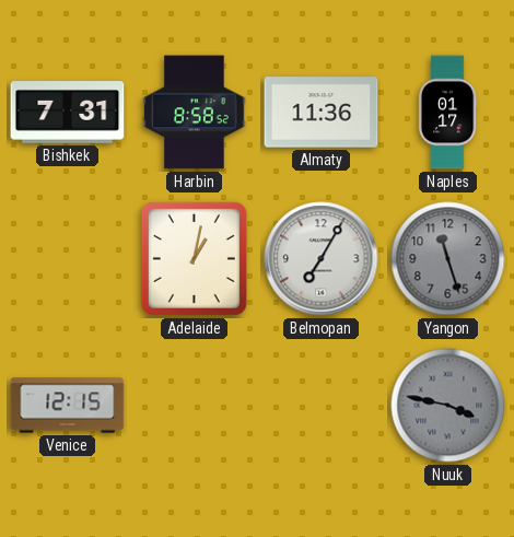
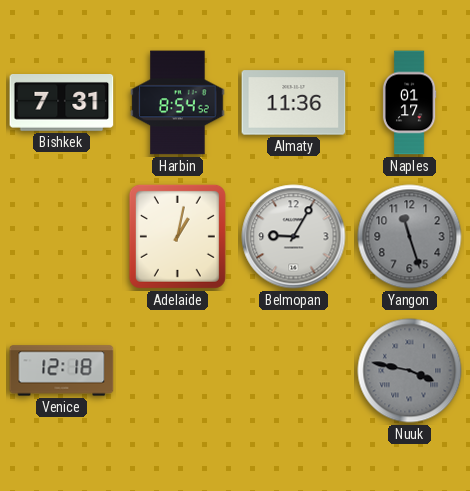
Harbin: 8:58 -> 8:54
Belmopan: 7:05 -> 9:05
Venice: 12:15 -> 12:18
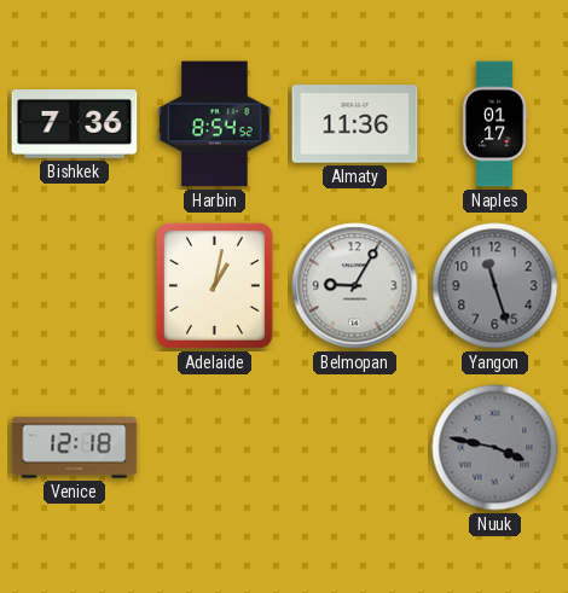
Bishkek: 7:31 -> 7:36
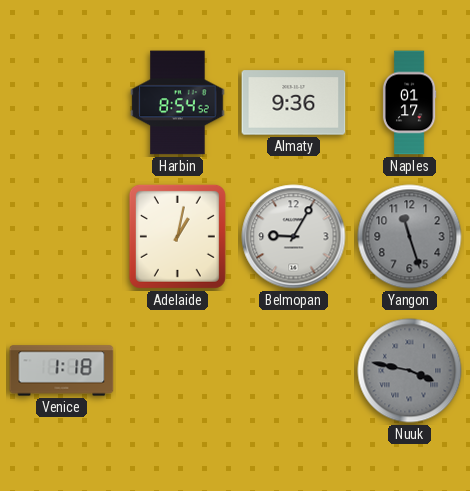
Bishkek: 7:36 -> none
Almaty: 11:36 -> 9:36
Venice: 12:18 -> 1:18
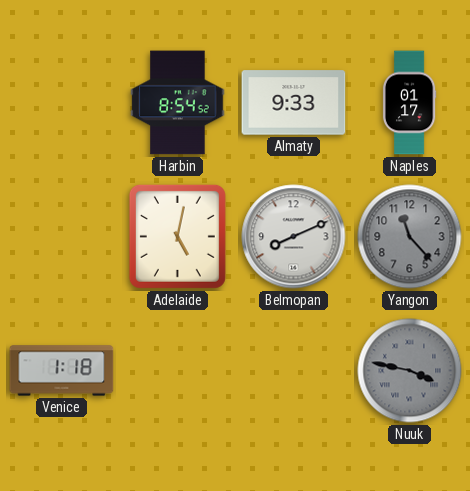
Almaty: 9:36 -> 9:33
Adelaide: 1:02 -> 5:02
Belmopan: 9:05 -> 8:11
Yangon: 11:27 -> 11:23
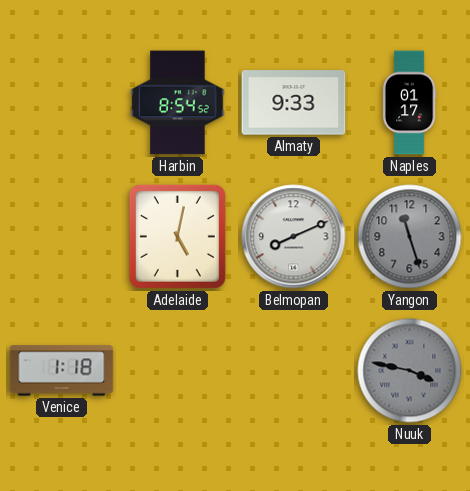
Yangon: 11:23 -> 11:27
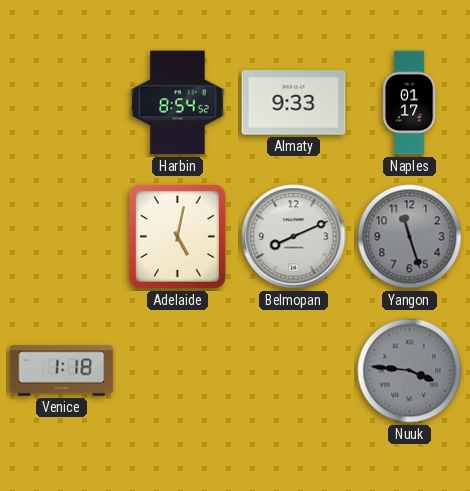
Nuuk: 3:47 -> 3:46
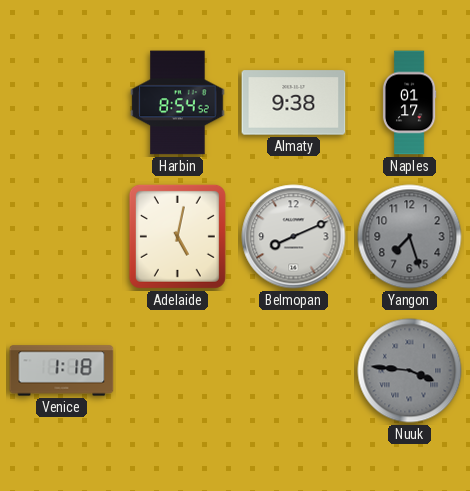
Almaty: 9:33 -> 9:38
Yangon: 11:27 -> 7:27
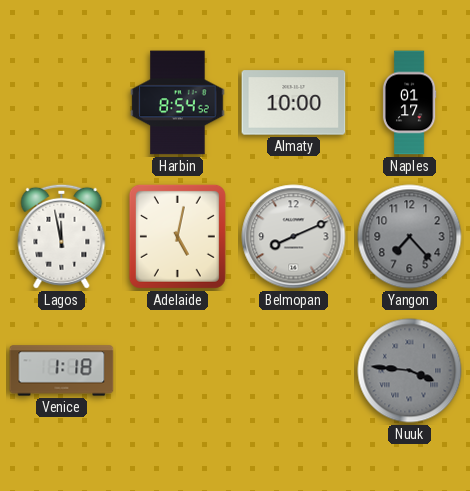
Almaty: 9:38 -> 10:00
Lagos: none -> 11:58
Yangon: 7:27 -> 7:23
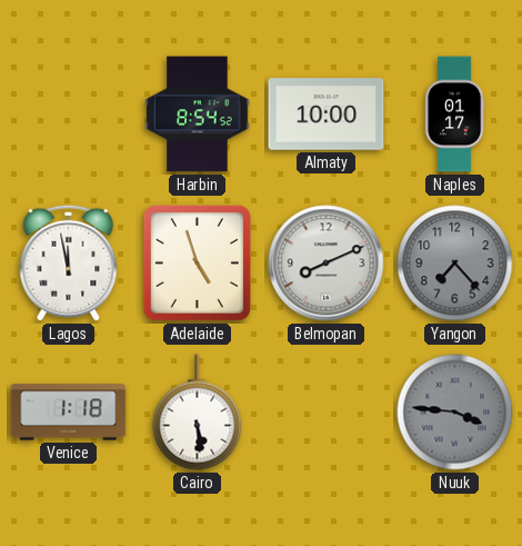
Adelaide: 5:02 -> 4:57
Cairo: none -> 5:29
